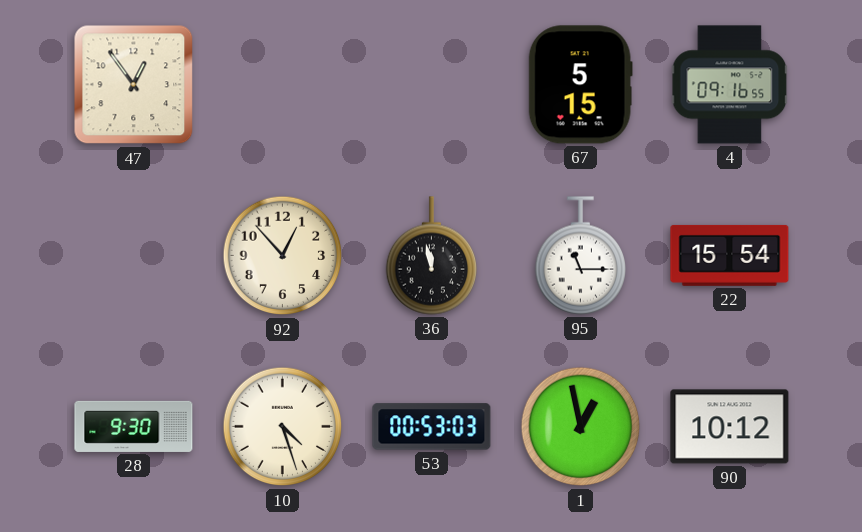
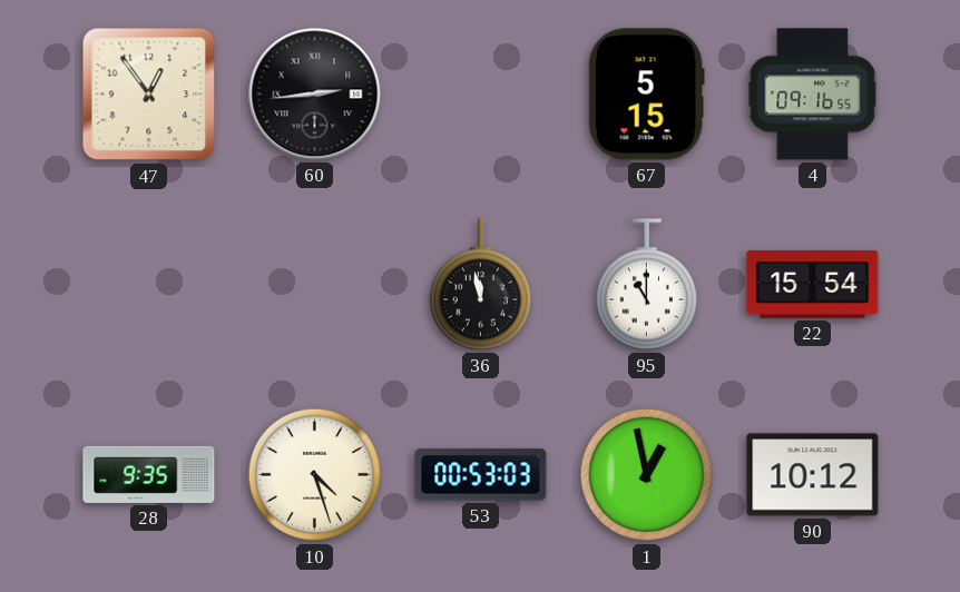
60: none -> 2:44
92: 12:53 -> none
95: 11:15 -> 11:00
28: 9:30 -> 9:35
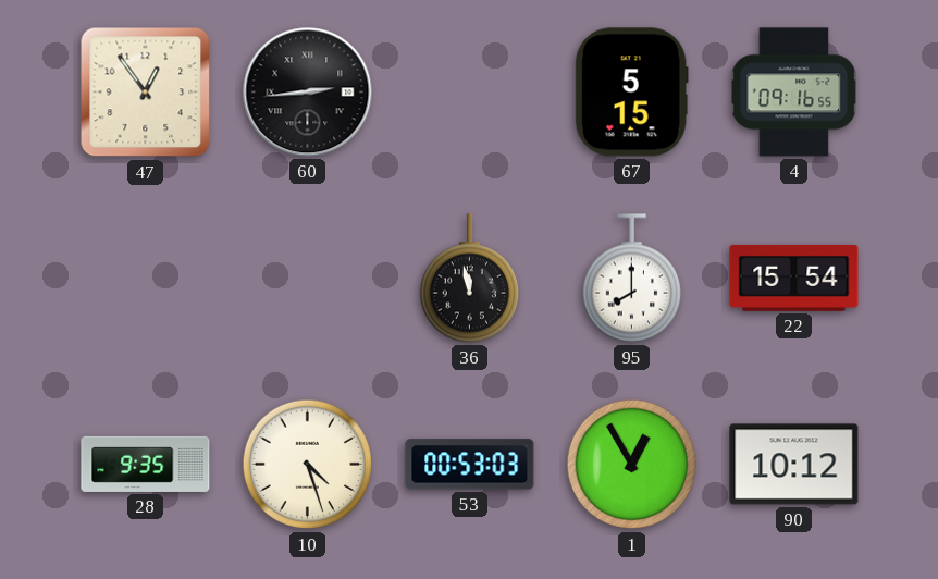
95: 11:00 -> 8:00
1: 12:58 -> 12:55
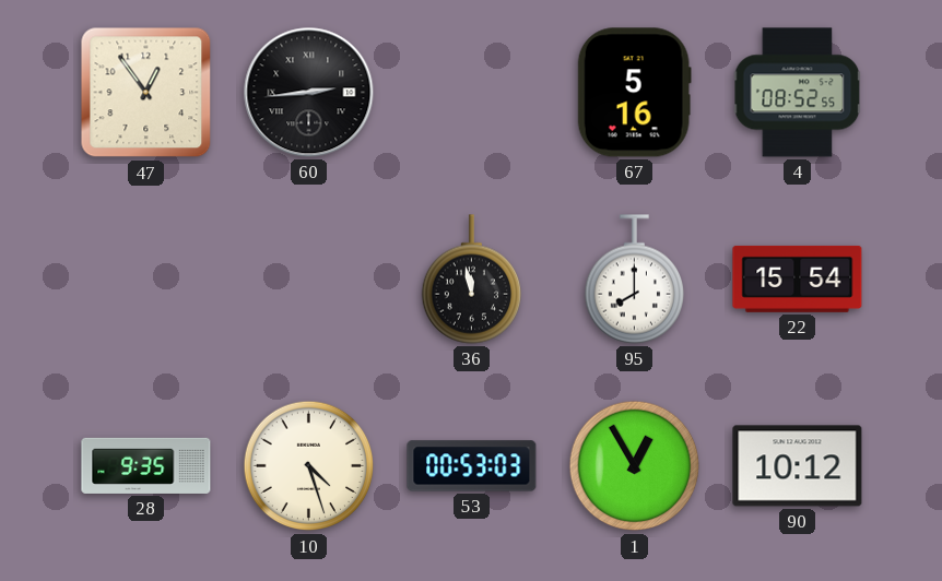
67: 5:15 -> 5:16
4: 09:16 -> 08:52
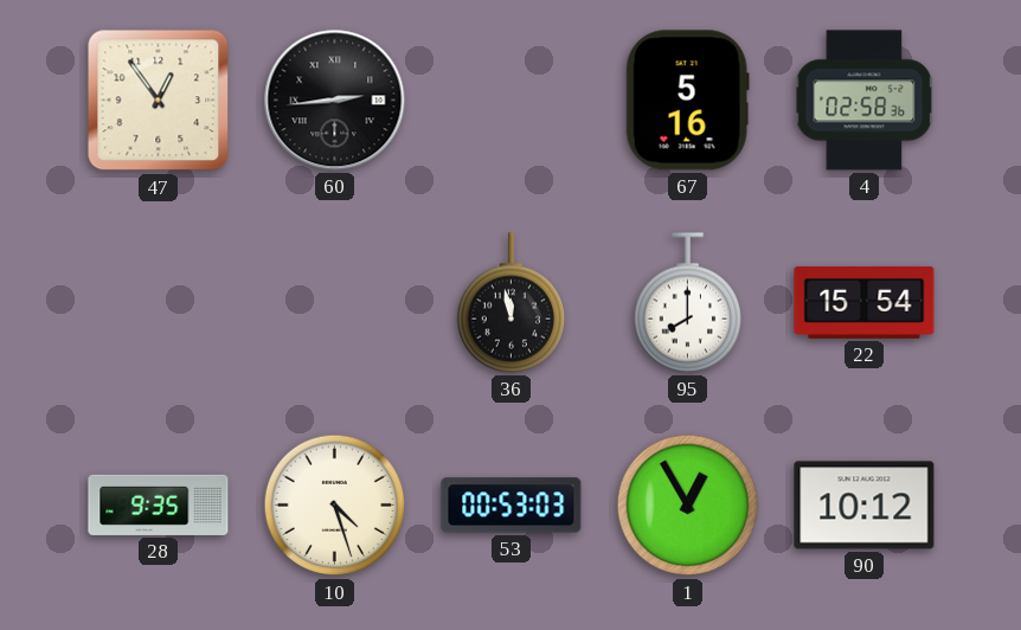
4: 08:52 -> 02:58
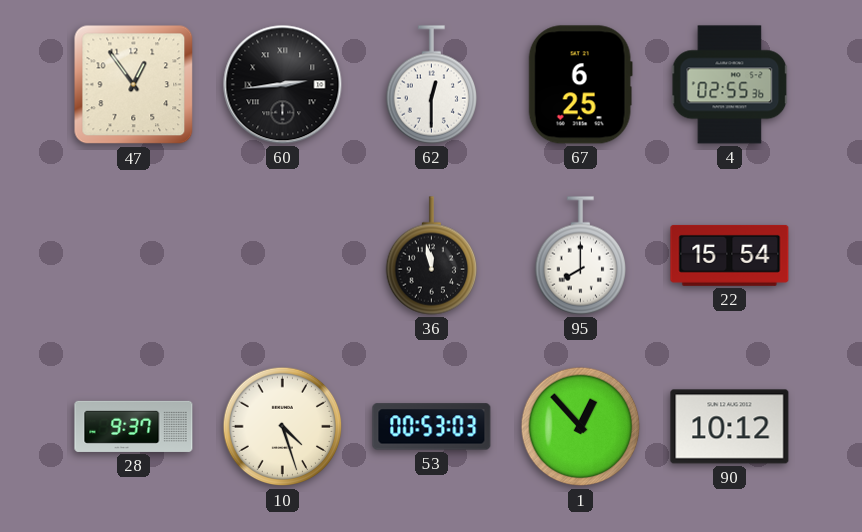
62: none -> 12:30
67: 5:16 -> 6:25
4: 02:58 -> 02:55
28: 9:35 -> 9:37
1: 12:55 -> 12:53
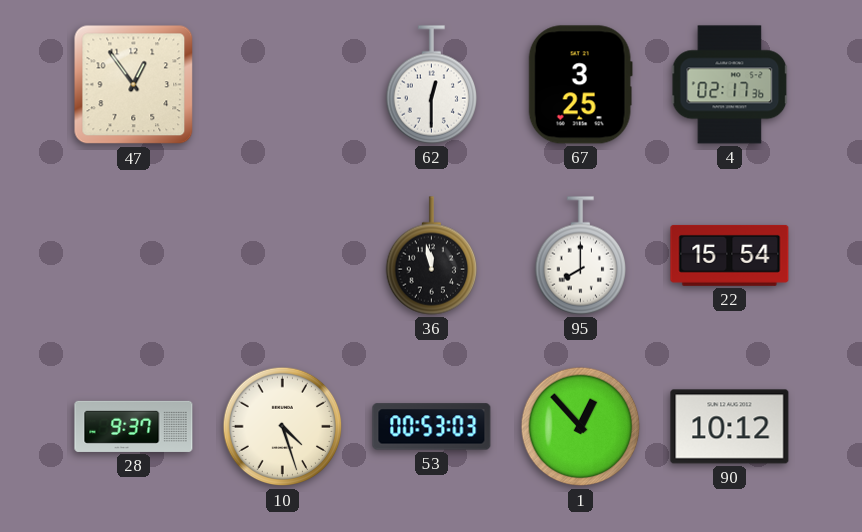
60: 2:44 -> none
67: 6:25 -> 3:25
4: 02:55 -> 02:17
